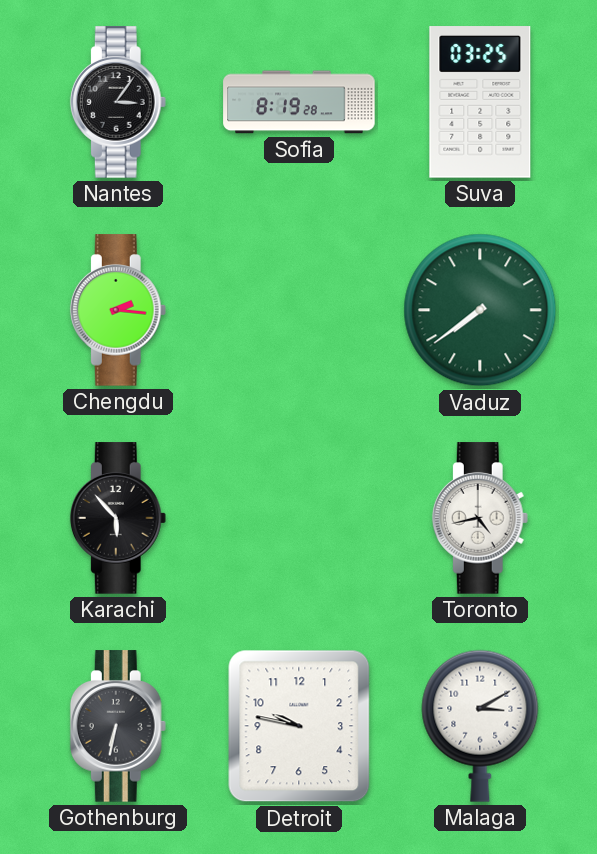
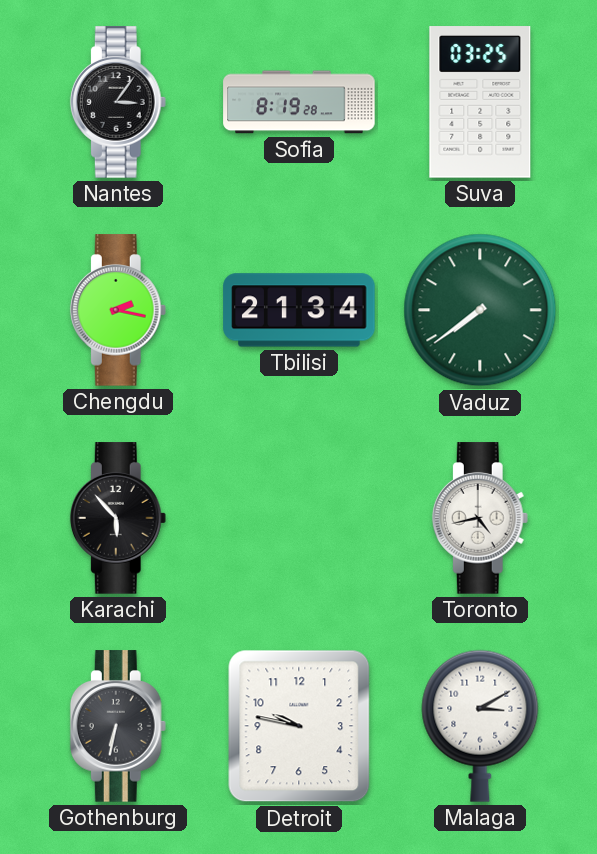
Chengdu: 2:16 -> 2:17
Tbilisi: none -> 21:34
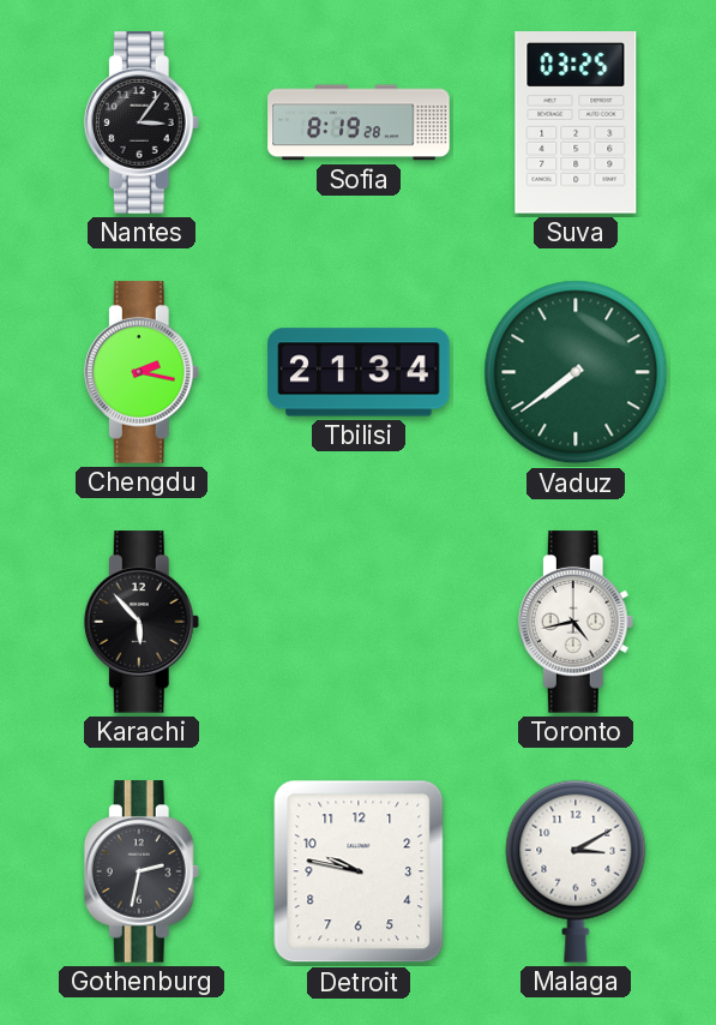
Gothenburg: 6:32 -> 2:32
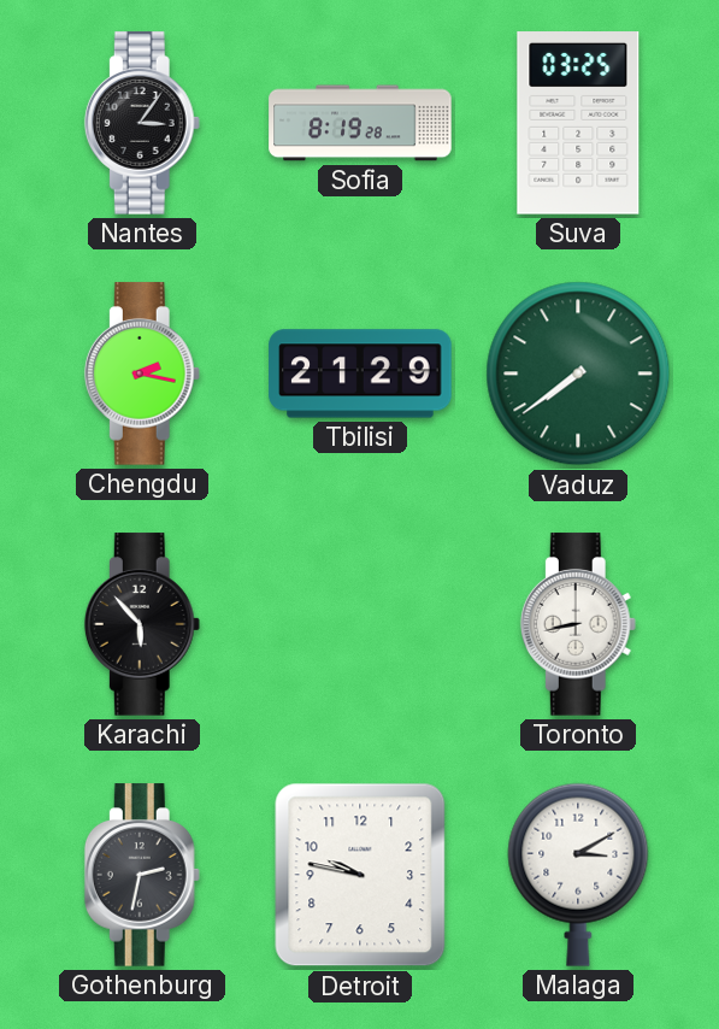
Tbilisi: 21:34 -> 21:29
Toronto: 4:43 -> 8:43
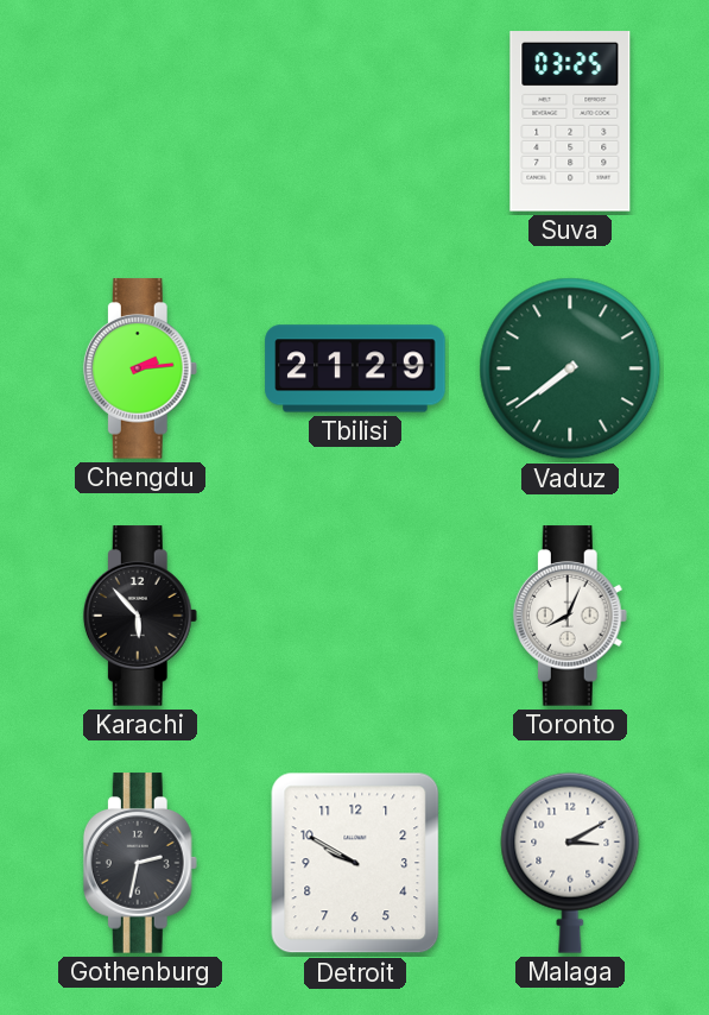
Nantes: 3:06 -> none
Sofia: 8:19 -> none
Chengdu: 2:17 -> 2:14
Toronto: 8:43 -> 8:04
Detroit: 9:47 -> 9:50
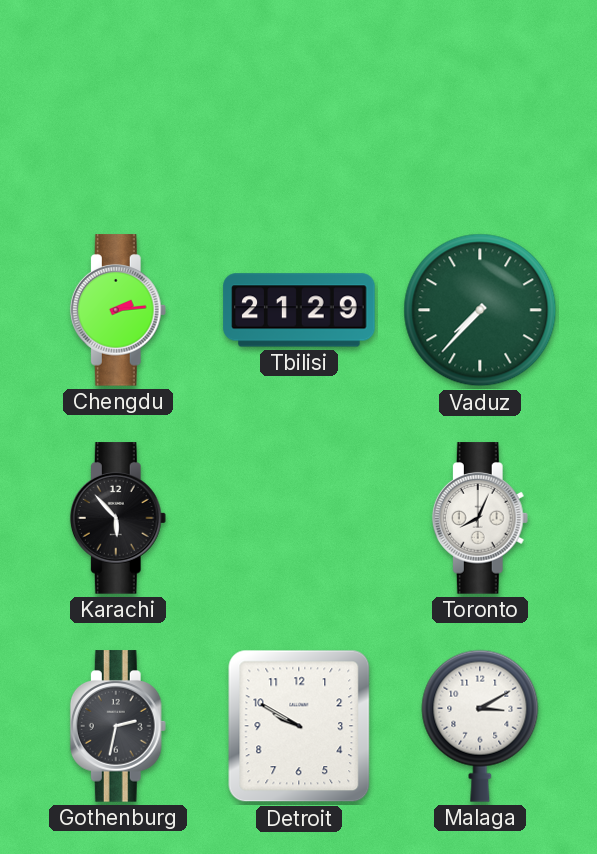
Suva: 03:25 -> none
Vaduz: 7:39 -> 7:37
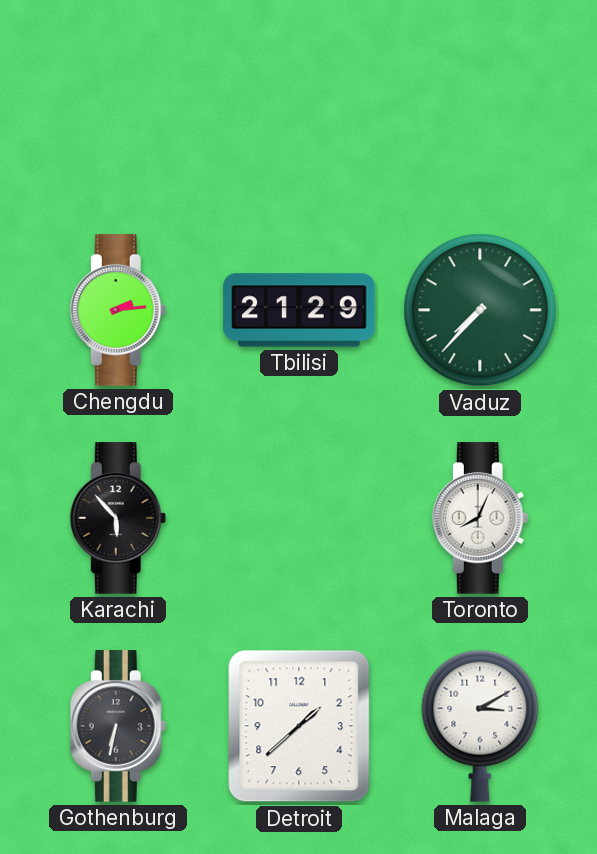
Gothenburg: 2:32 -> 6:32
Detroit: 9:50 -> 1:38
